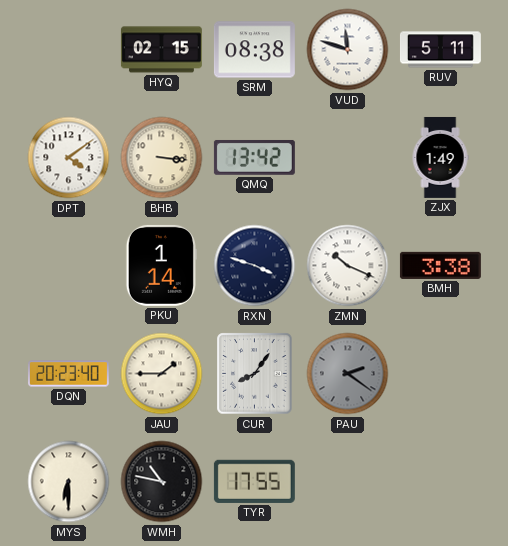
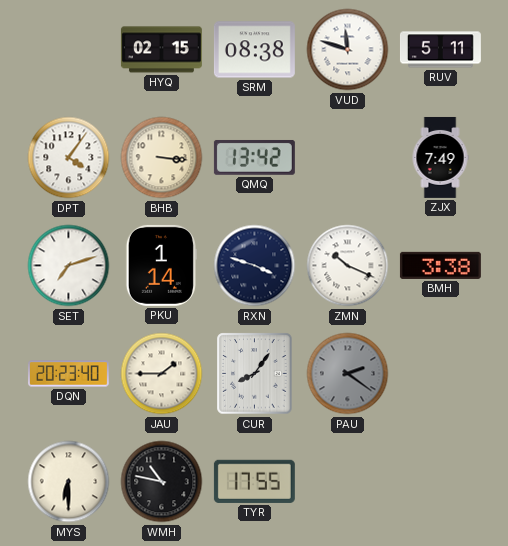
DPT: 4:09 -> 4:06
ZJX: 1:49 -> 7:49
SET: none -> 7:12
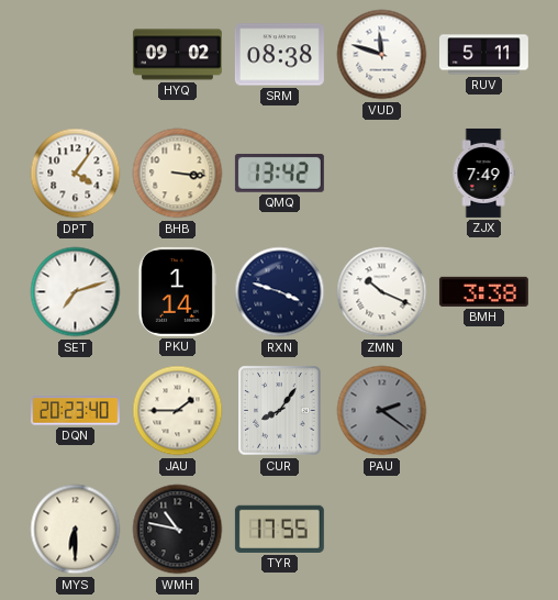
HYQ: 02:15 -> 09:02
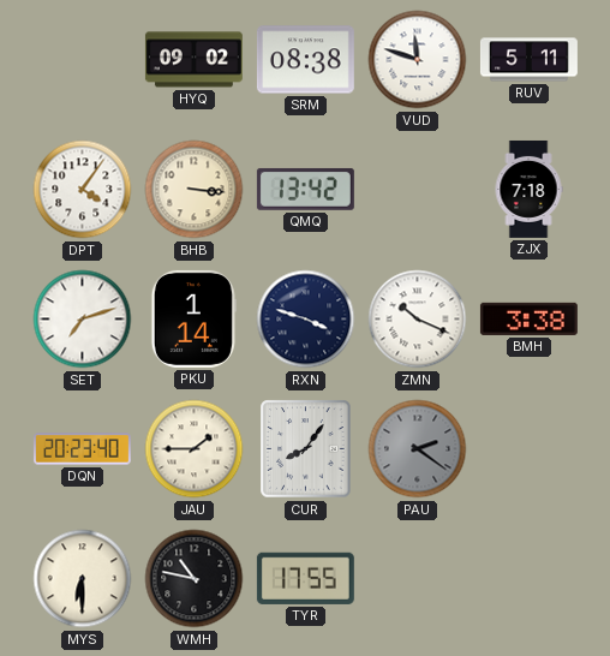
ZJX: 7:49 -> 7:18
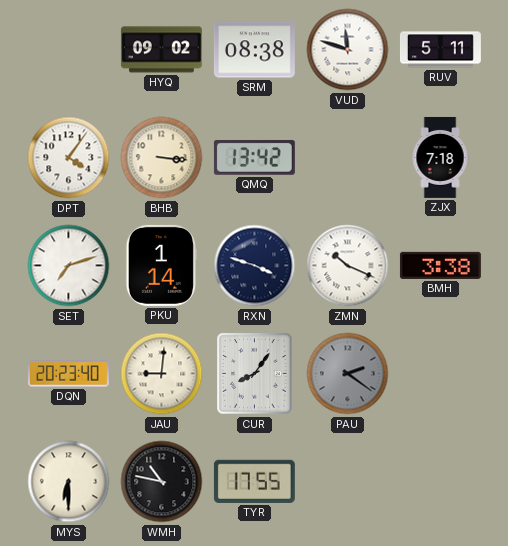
JAU: 1:45 -> 9:01
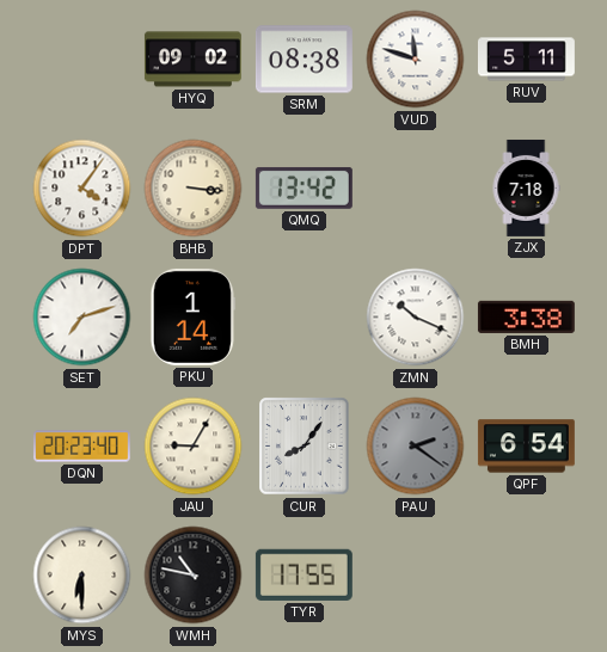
RXN: 3:48 -> none
JAU: 9:01 -> 9:05
QPF: none -> 6:54
